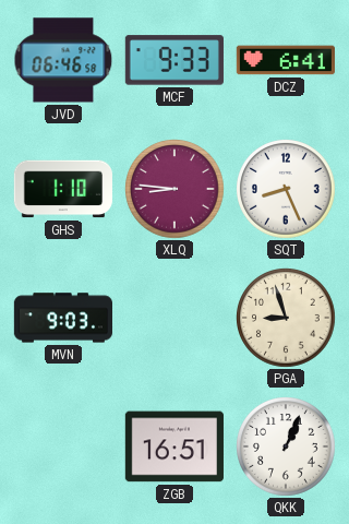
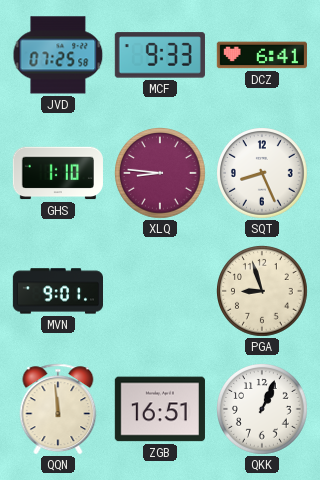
JVD: 06:46 -> 07:25
MVN: 9:03 -> 9:01
QQN: none -> 11:59
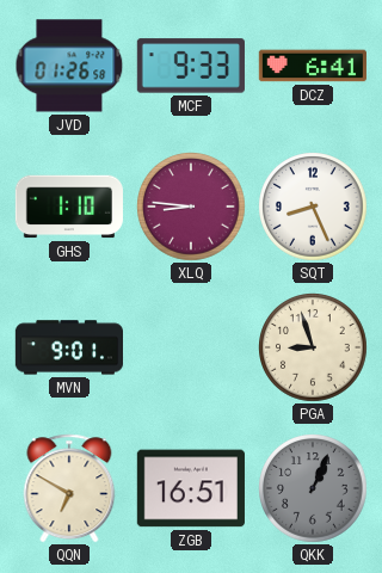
JVD: 07:25 -> 01:26
QQN: 11:59 -> 6:50
QKK dial: white -> grey
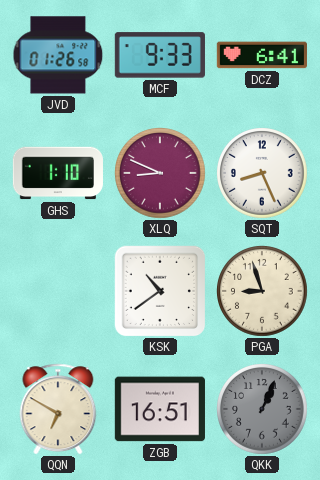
XLQ: 8:46 -> 8:49
MVN: 9:01 -> none
KSK: none -> 10:39
